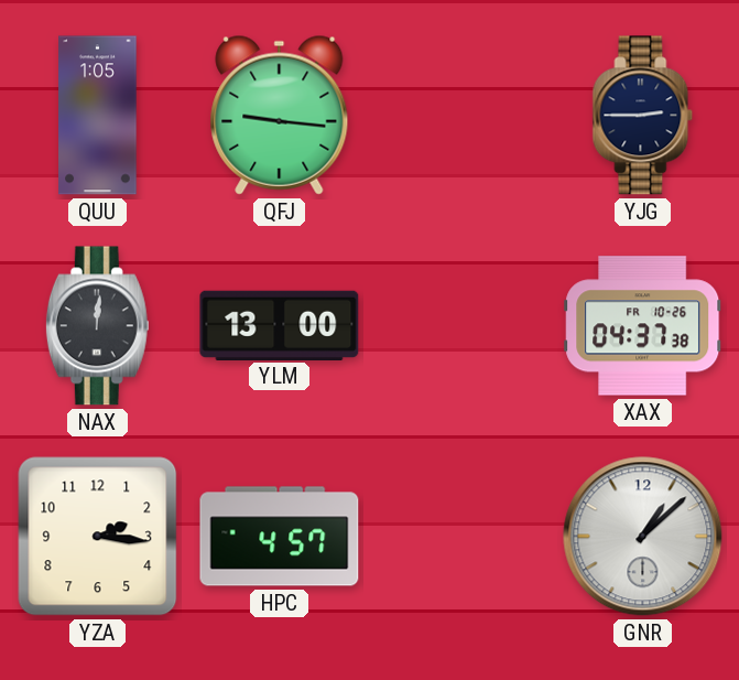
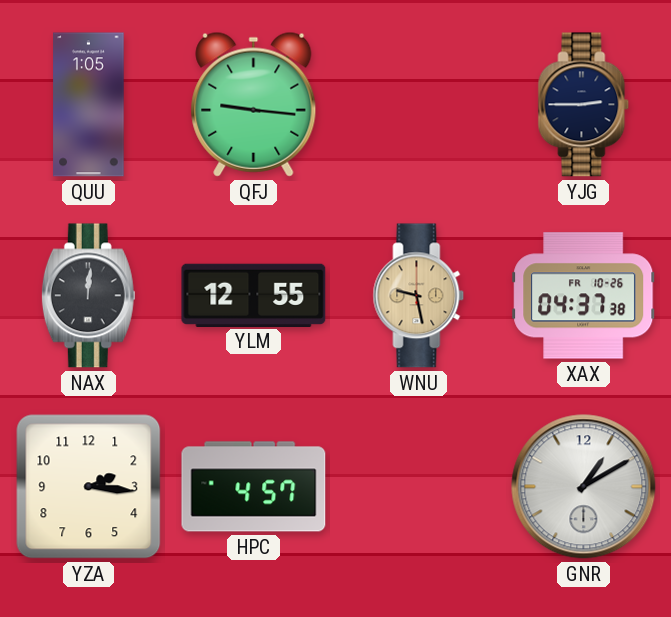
YLM: 13:00 -> 12:55
WNU: none -> 9:28
GNR: 1:08 -> 1:10
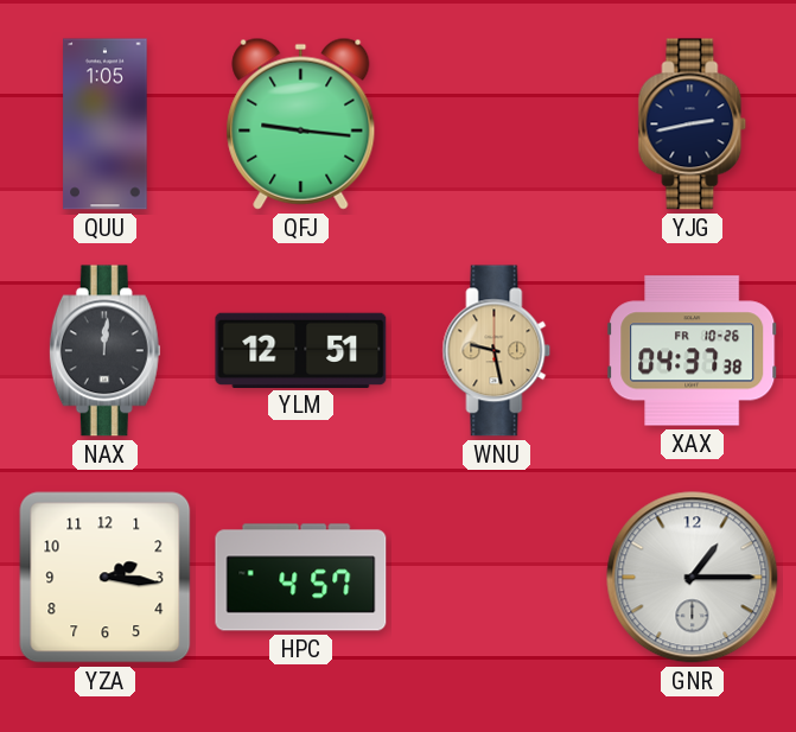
YJG: 2:45 -> 2:43
YLM: 12:55 -> 12:51
GNR: 1:10 -> 1:15
